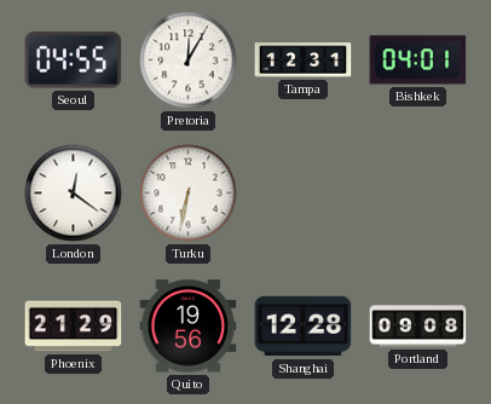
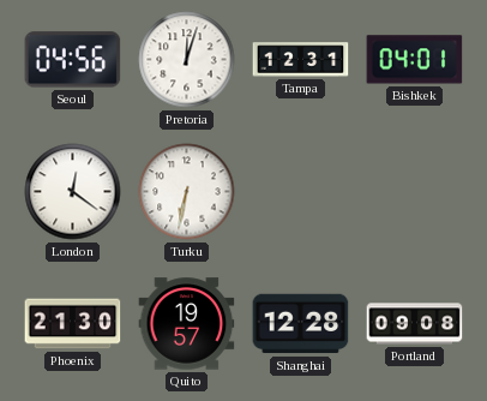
Seoul: 04:55 -> 04:56
Pretoria: 12:05 -> 12:03
Phoenix: 21:29 -> 21:30
Quito: 19:56 -> 19:57
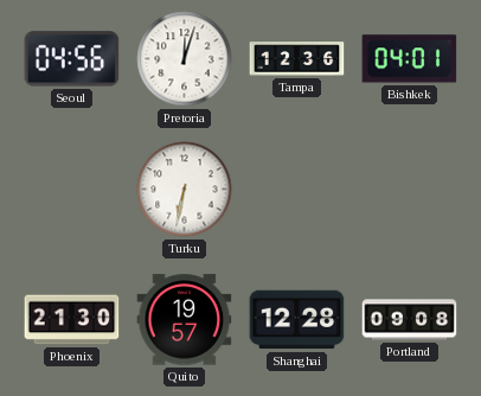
Tampa: 12:31 -> 12:36
London: 12:21 -> none
